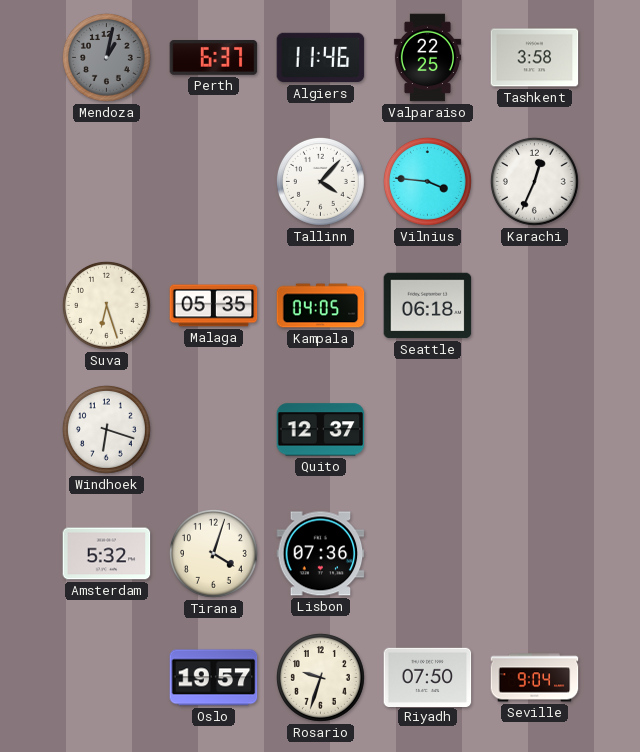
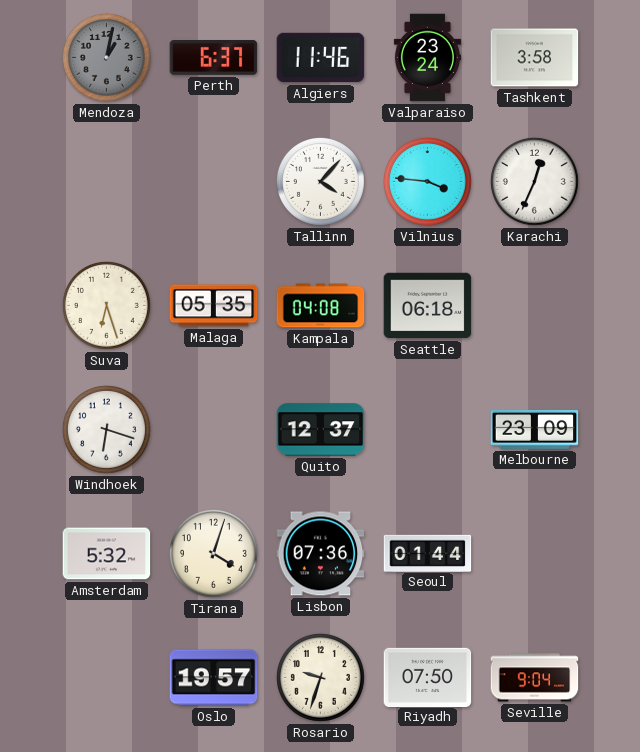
Valparaiso: 22:25 -> 23:24
Kampala: 04:05 -> 04:08
Melbourne: none -> 23:09
Seoul: none -> 01:44
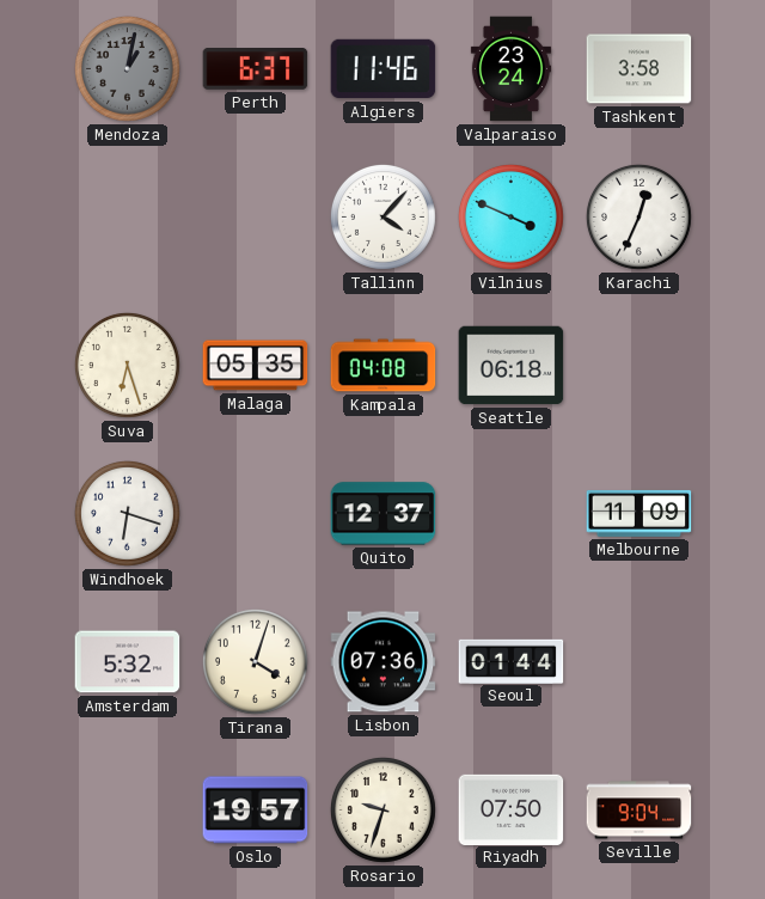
Vilnius: 3:46 -> 3:49
Melbourne: 23:09 -> 11:09
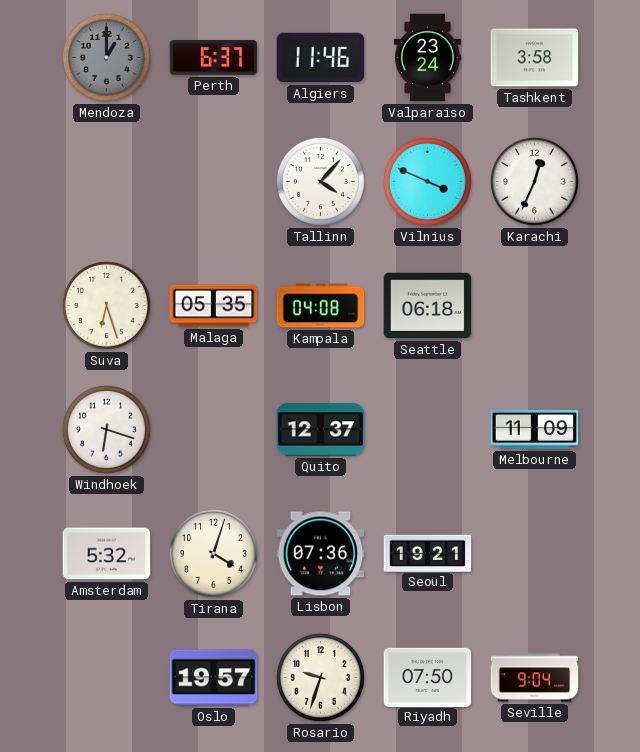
Mendoza: 1:02 -> 1:00
Seoul: 01:44 -> 19:21
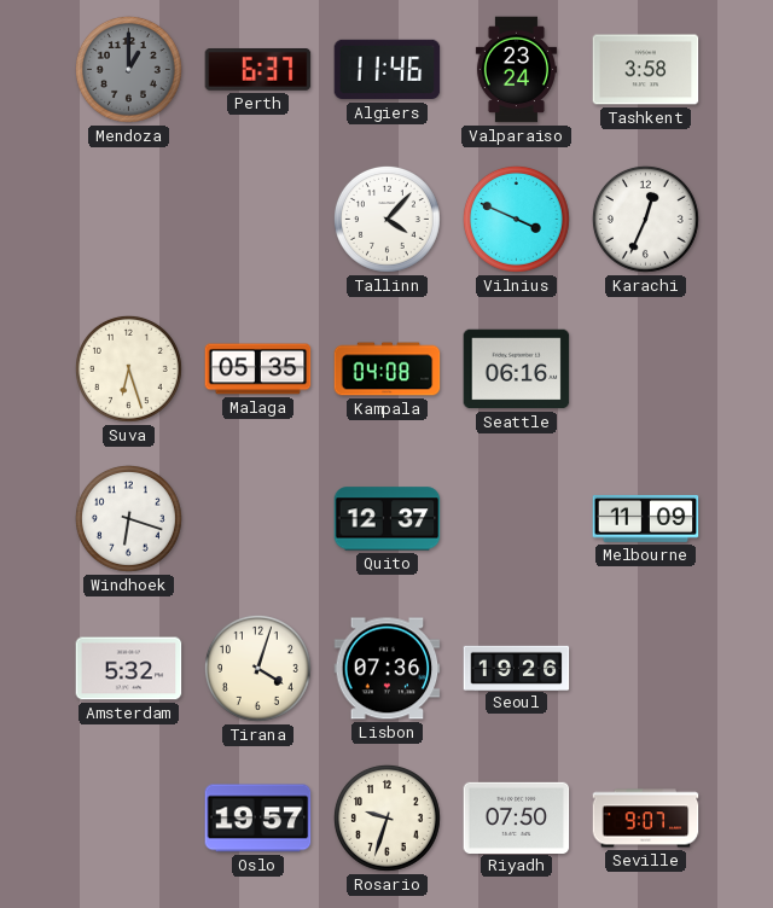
Seattle: 06:18 -> 06:16
Seoul: 19:21 -> 19:26
Seville: 9:04 -> 9:07
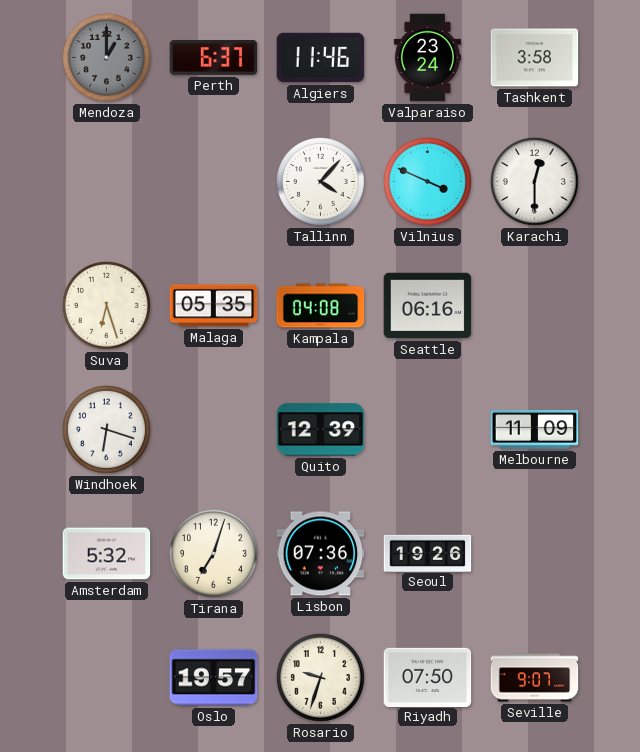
Karachi: 12:34 -> 12:30
Quito: 12:37 -> 12:39
Tirana: 4:03 -> 7:03
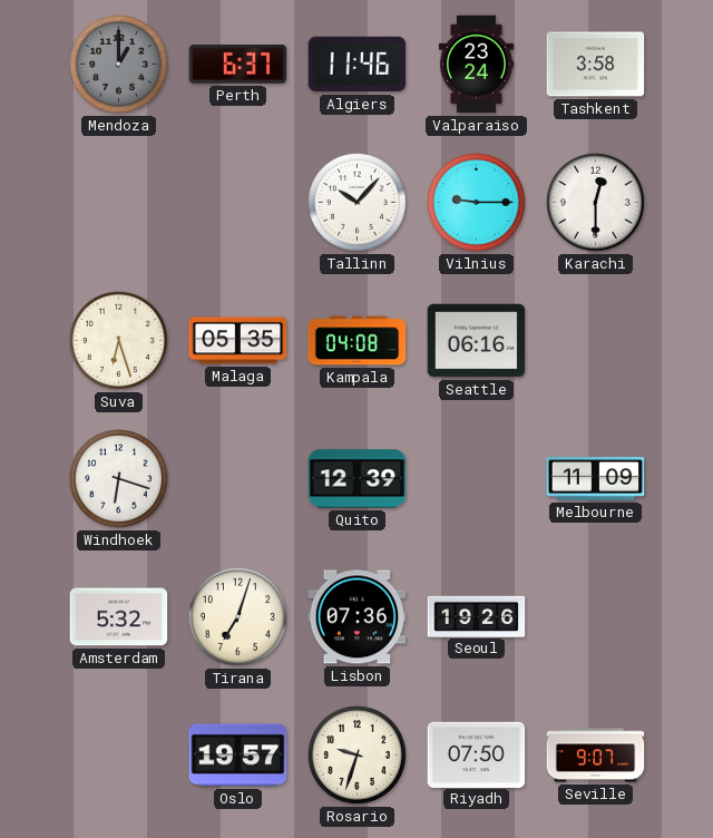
Tallinn: 4:07 -> 10:07
Vilnius: 3:49 -> 9:15
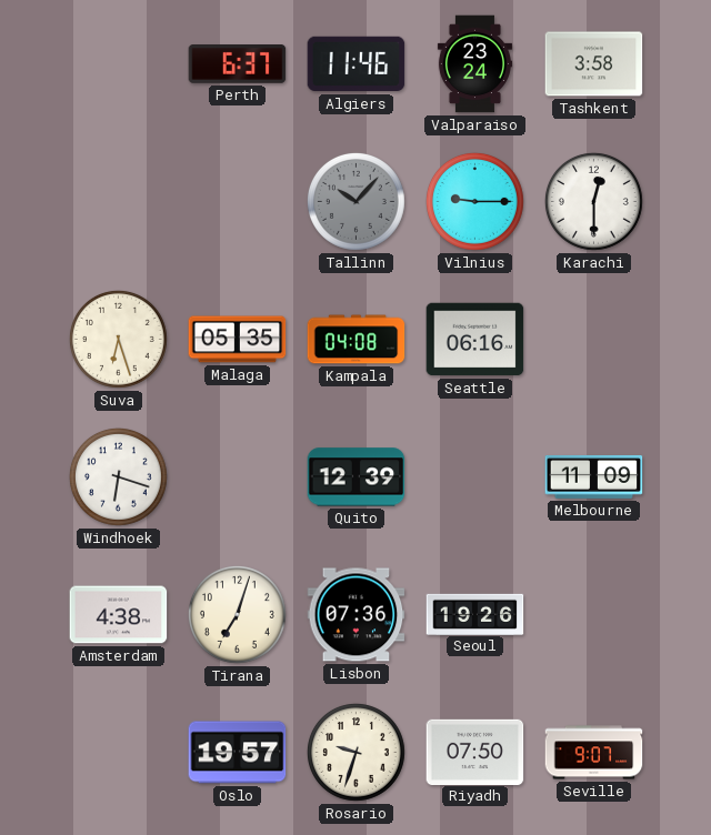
Mendoza: 1:00 -> none
Tallinn dial: white -> grey
Amsterdam: 5:32 -> 4:38
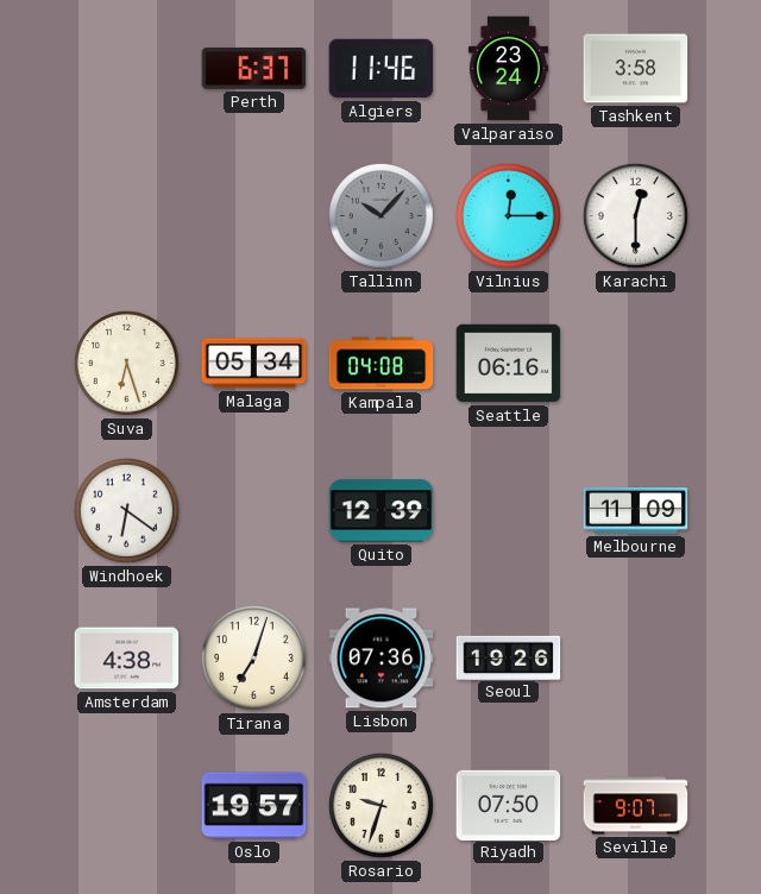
Vilnius: 9:15 -> 12:15
Malaga: 05:35 -> 05:34
Windhoek: 6:18 -> 6:21
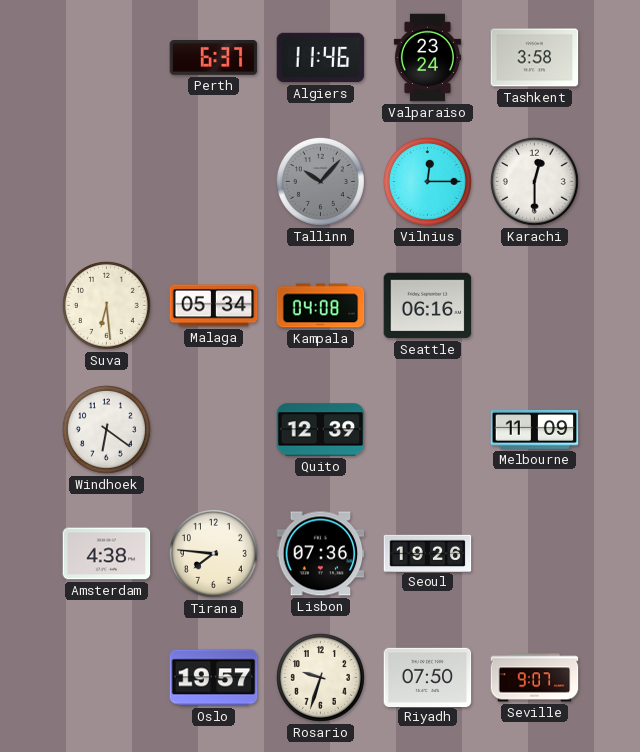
Suva: 6:27 -> 6:29
Tirana: 7:03 -> 7:46
